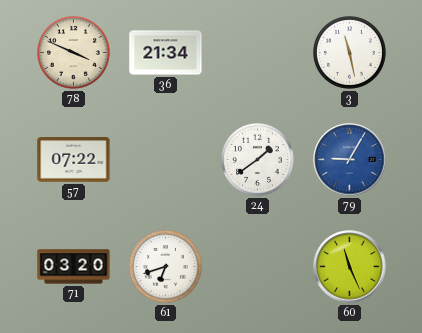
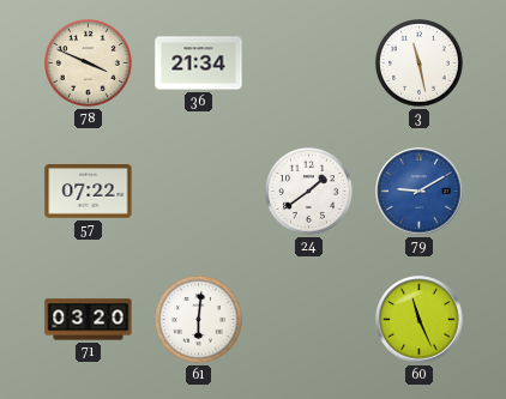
79: 9:05 -> 9:10
61: 6:42 -> 6:01
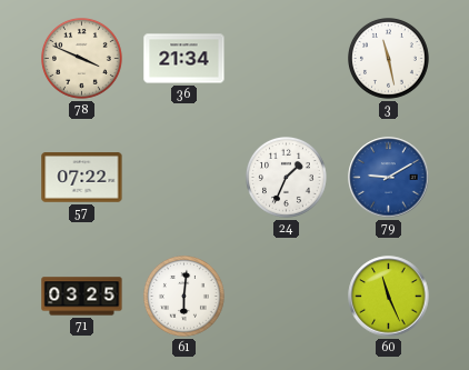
24: 1:39 -> 1:34
71: 03:20 -> 03:25
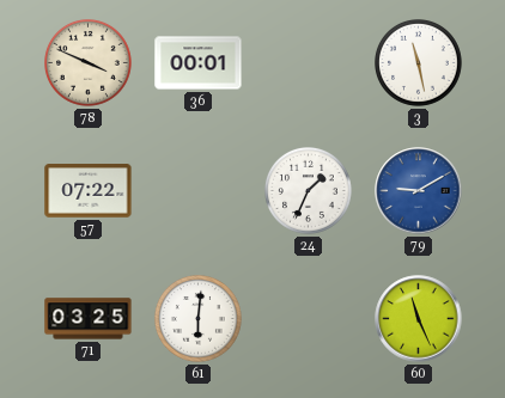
36: 21:34 -> 00:01
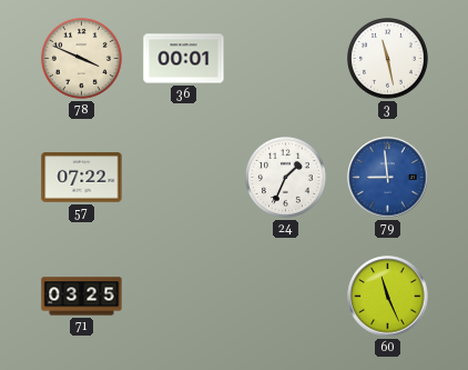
79: 9:10 -> 8:59
61: 6:01 -> none
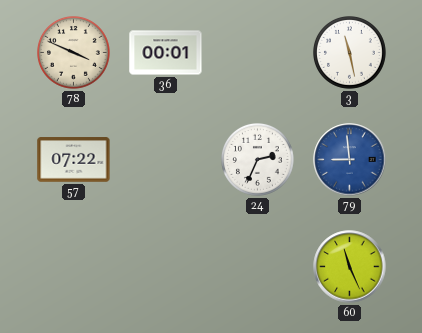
24: 1:34 -> 2:34
71: 03:25 -> none
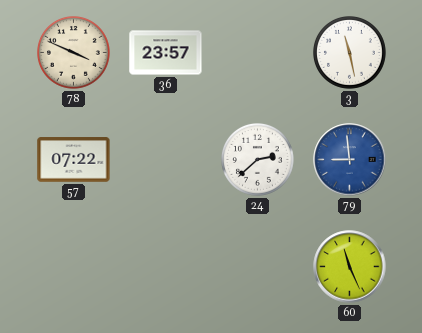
36: 00:01 -> 23:57
24: 2:34 -> 2:38
